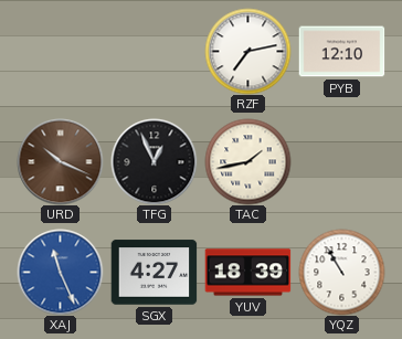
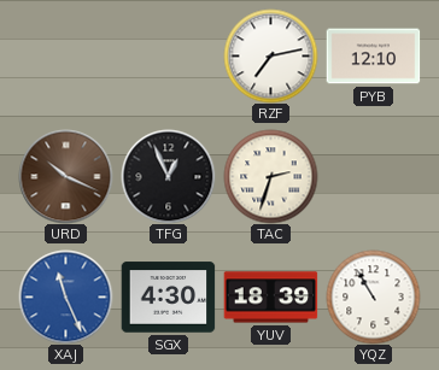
TAC: 1:43 -> 2:33
SGX: 4:27 -> 4:30
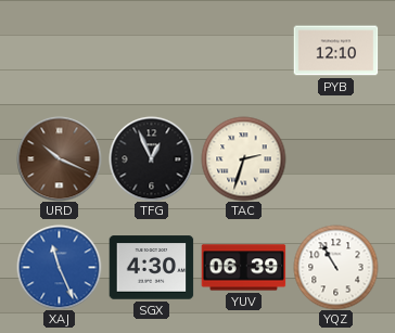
RZF: 7:13 -> none
YUV: 18:39 -> 06:39
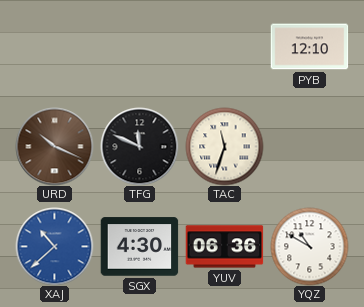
TFG: 12:56 -> 11:49
TAC: 2:33 -> 11:33
XAJ: 11:26 -> 10:38
YUV: 06:39 -> 06:36
YQZ: 10:55 -> 10:50
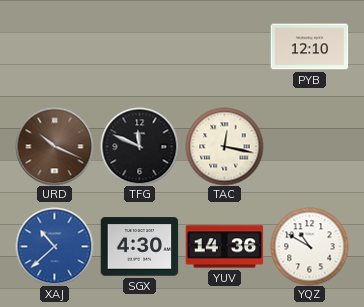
TAC: 11:33 -> 12:17
YUV: 06:36 -> 14:36
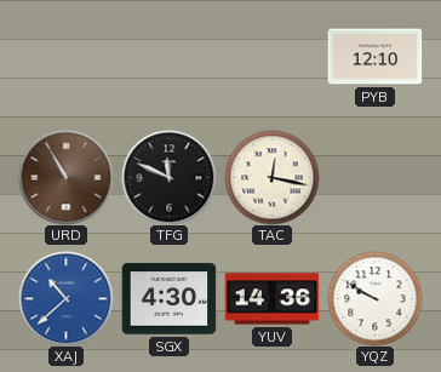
URD: 10:19 -> 10:55
YQZ: 10:50 -> 9:50
